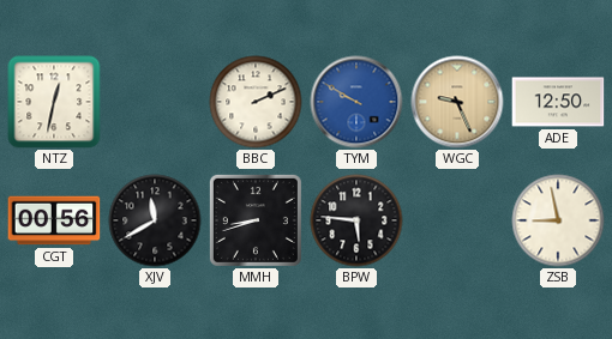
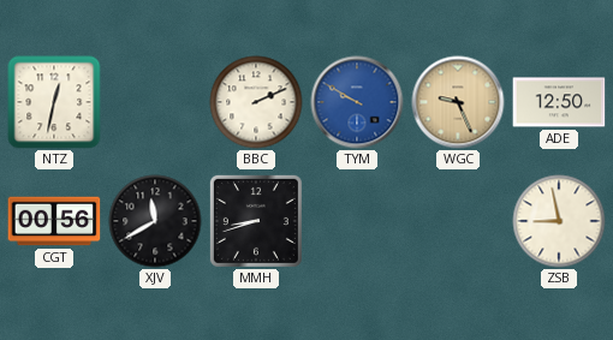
BPW: 5:46 -> none
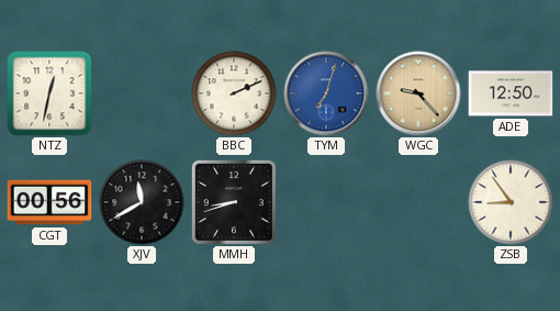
TYM: 9:50 -> 7:03
WGC: 9:26 -> 9:23
ZSB: 8:58 -> 8:54
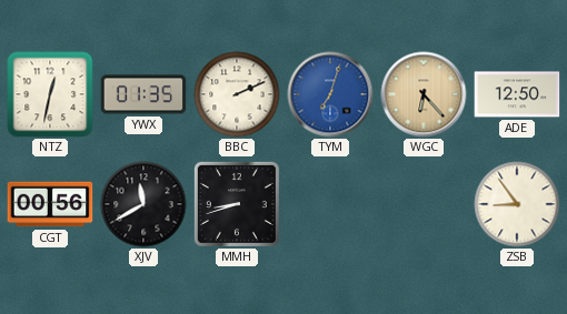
YWX: none -> 01:35
WGC: 9:23 -> 6:23
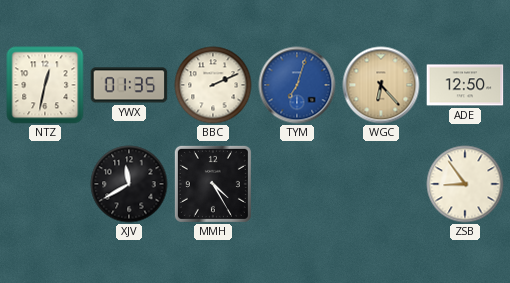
CGT: 00:56 -> none
MMH: 8:42 -> 4:25
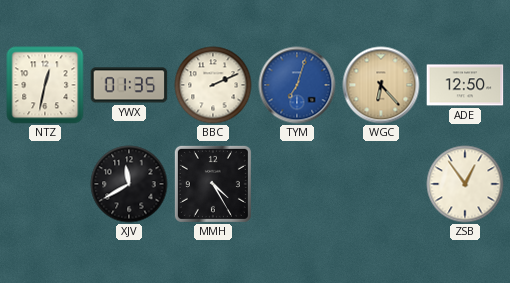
ZSB: 8:54 -> 12:54
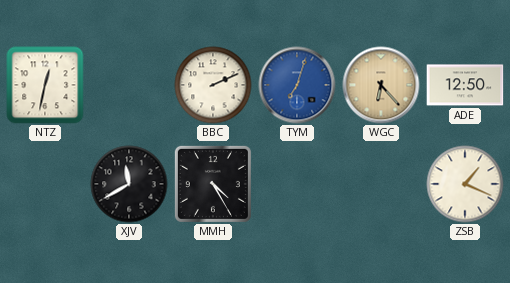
YWX: 01:35 -> none
ZSB: 12:54 -> 1:19
